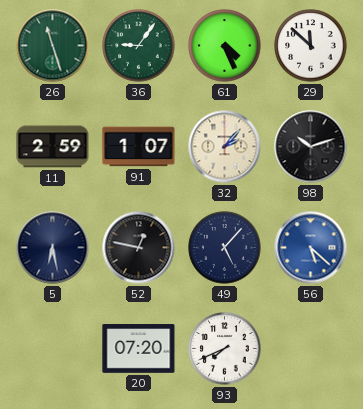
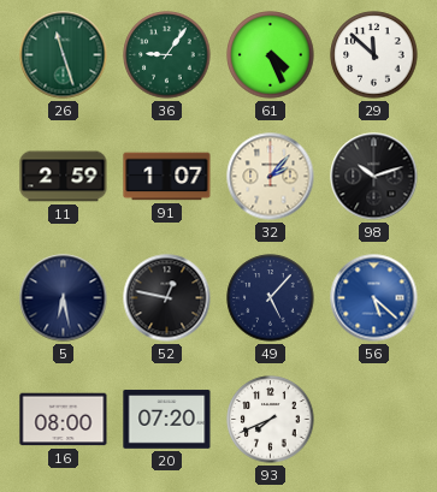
16: none -> 08:00
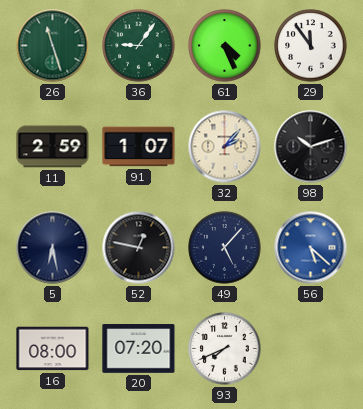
29: 11:52 -> 11:54
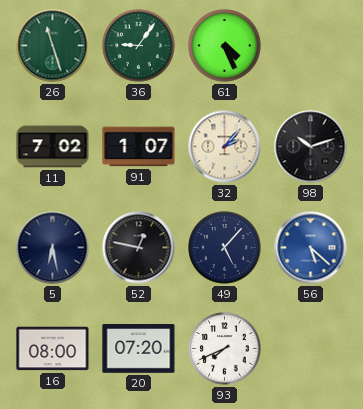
29: 11:54 -> none
11: 2:59 -> 7:02
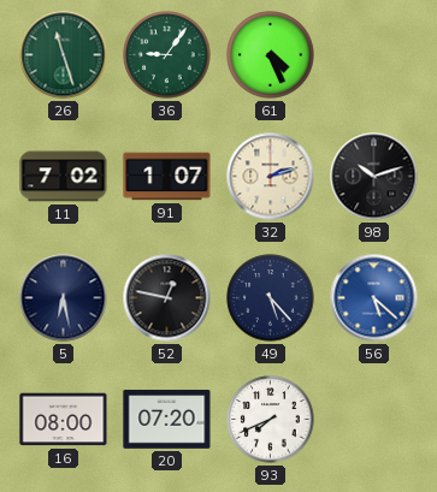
32: 2:07 -> 2:12
49: 5:07 -> 5:23
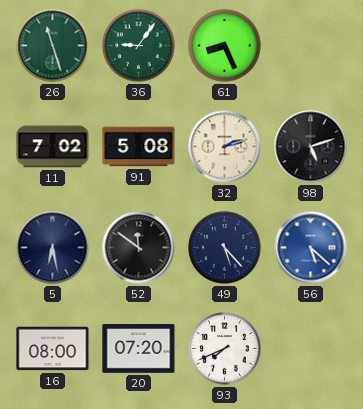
61: 4:26 -> 8:26
91: 1:07 -> 5:08
98: 10:12 -> 5:12
52: 12:47 -> 11:51
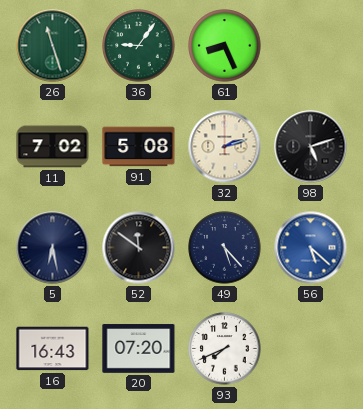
16: 08:00 -> 16:43
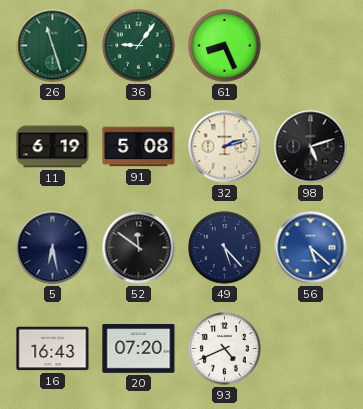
11: 7:02 -> 6:19
93: 7:41 -> 4:41
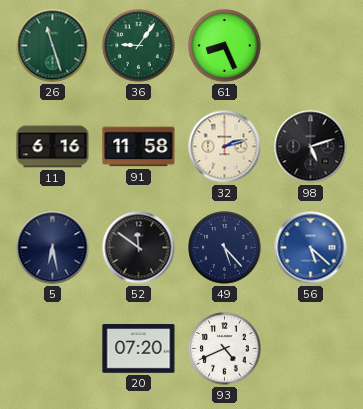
11: 6:19 -> 6:16
91: 5:08 -> 11:58
16: 16:43 -> none
